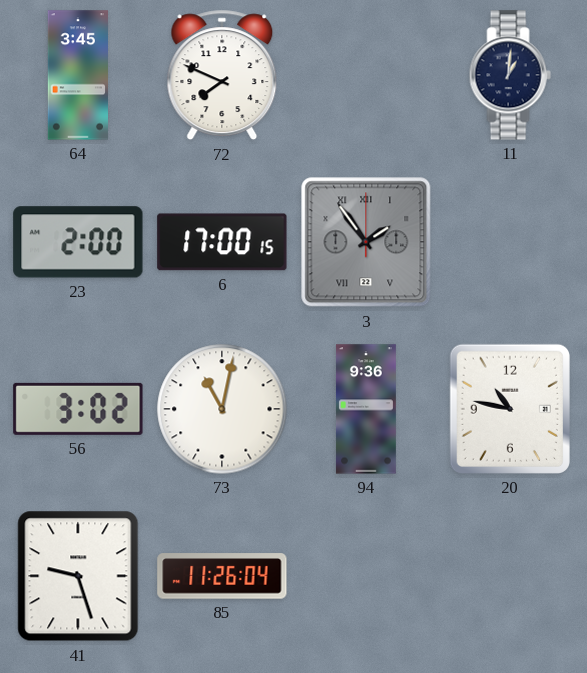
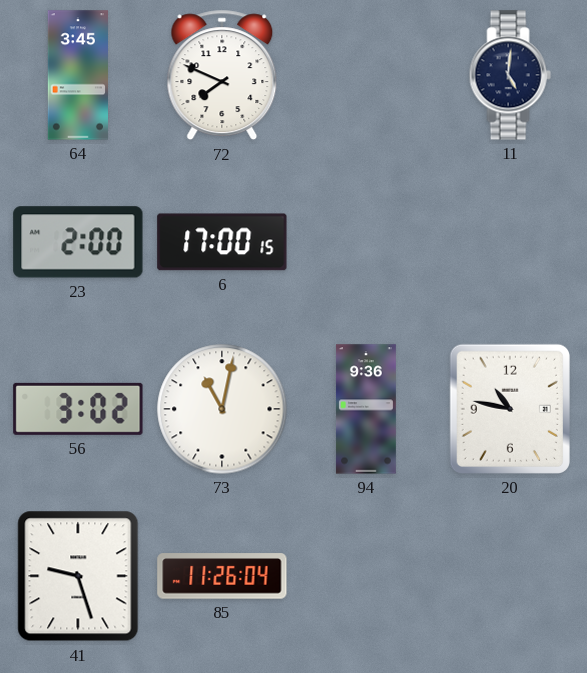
11: 1:01 -> 5:01
3: 1:54 -> none
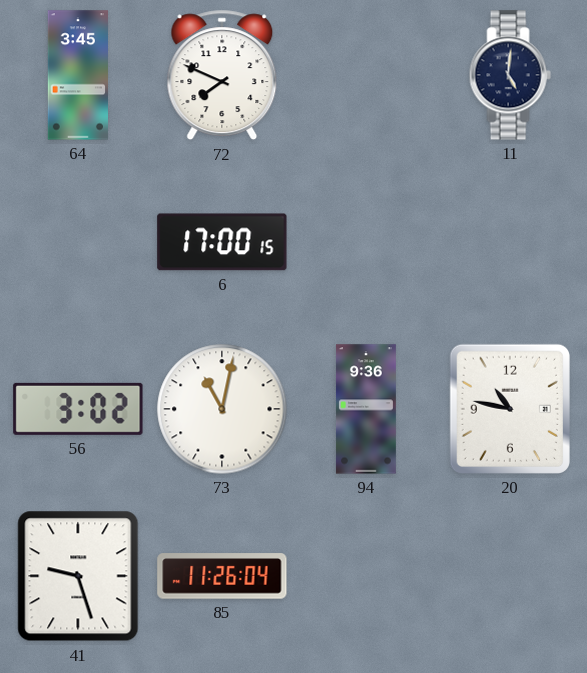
23: 2:00 -> none
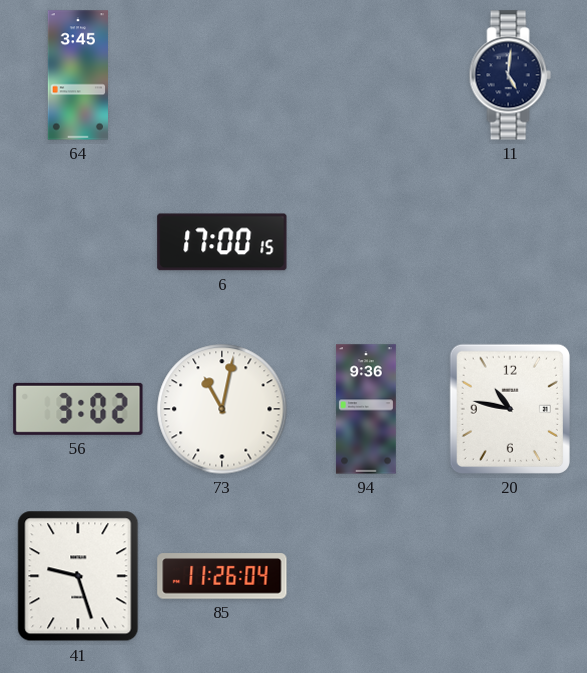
72: 7:49 -> none
